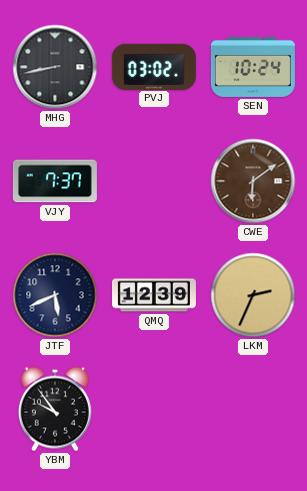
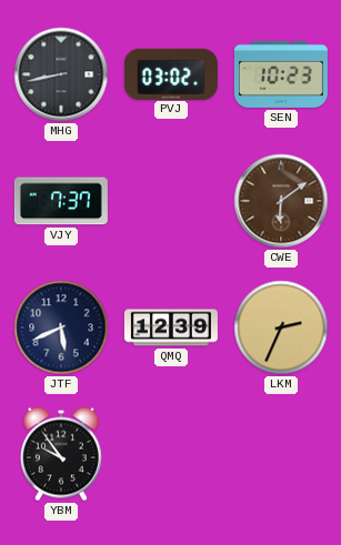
SEN: 10:24 -> 10:23
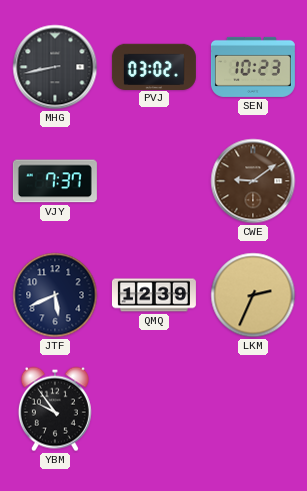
CWE: 6:09 -> 9:09
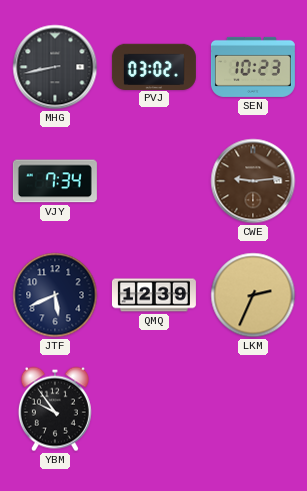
VJY: 7:37 -> 7:34
CWE: 9:09 -> 9:14
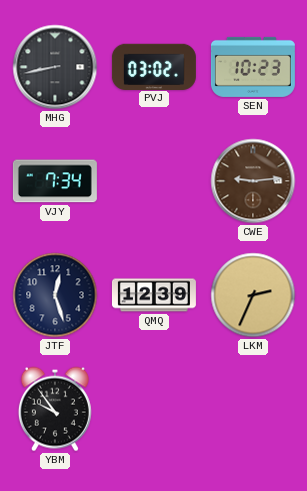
JTF: 5:41 -> 12:27
